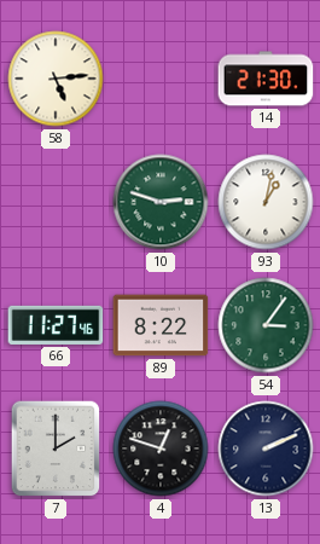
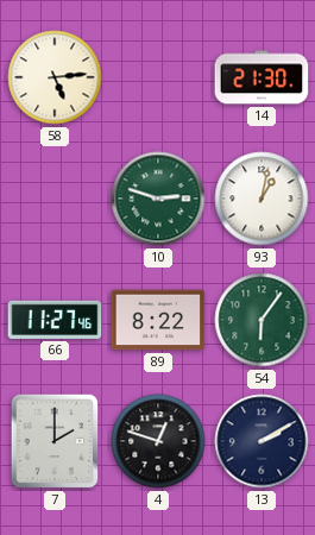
54: 3:06 -> 6:06
13: 2:11 -> 2:10
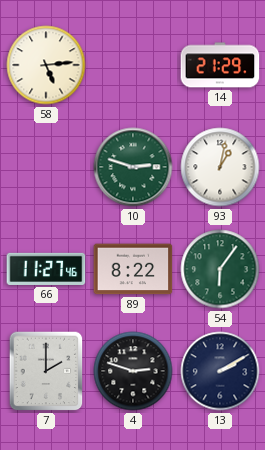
14: 21:30 -> 21:29
4: 12:48 -> 2:48
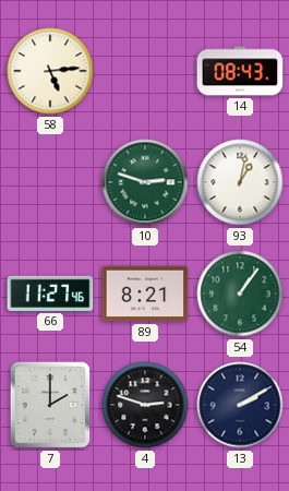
14: 21:29 -> 08:43
89: 8:22 -> 8:21
54: 6:06 -> 1:06
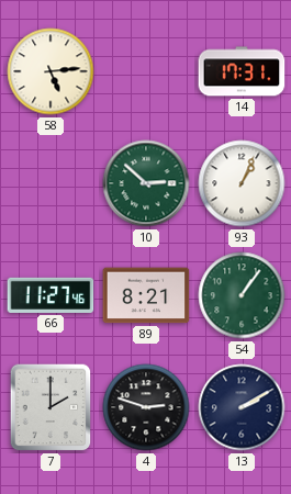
14: 08:43 -> 17:31
10: 2:48 -> 2:52
93: 1:02 -> 1:04
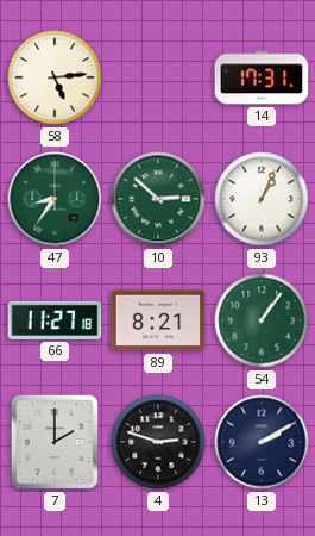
47: none -> 8:36
66: 11:27:46 -> 11:27:18
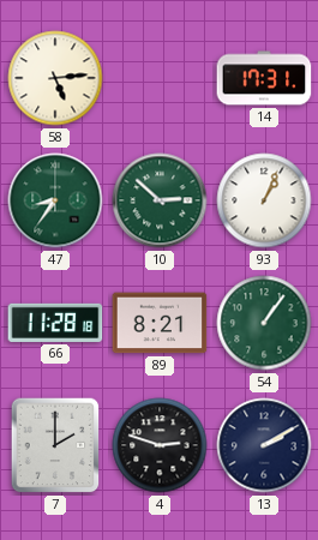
66: 11:27 -> 11:28
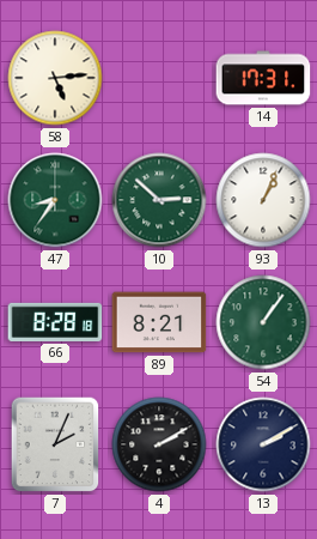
66: 11:28 -> 8:28
7: 2:00 -> 2:04
4: 2:48 -> 2:10
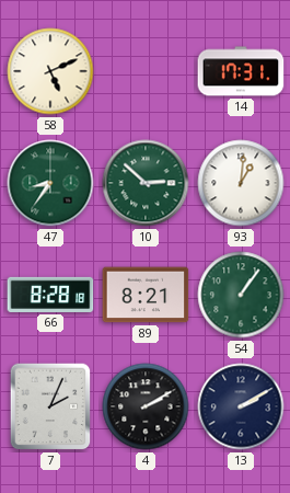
58: 5:14 -> 5:11
93: 1:04 -> 1:01
